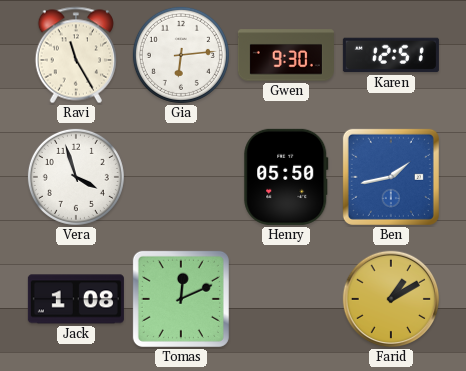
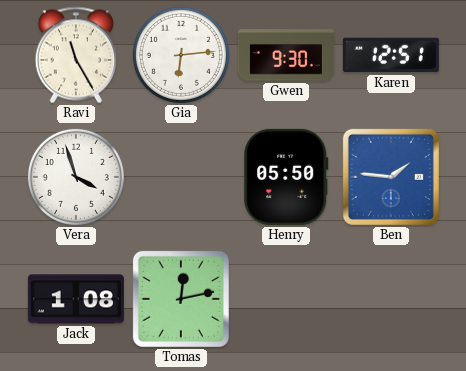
Ben: 1:43 -> 1:46
Tomas: 12:11 -> 12:13
Farid: 1:10 -> none
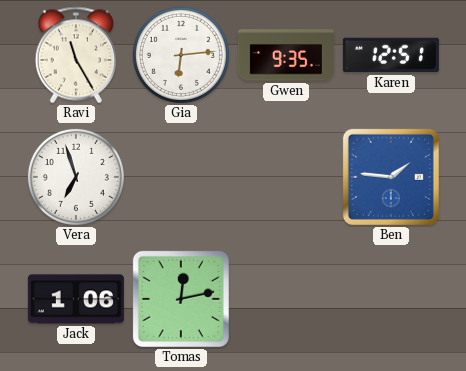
Gwen: 9:30 -> 9:35
Vera: 3:57 -> 6:57
Henry: 05:50 -> none
Jack: 1:08 -> 1:06
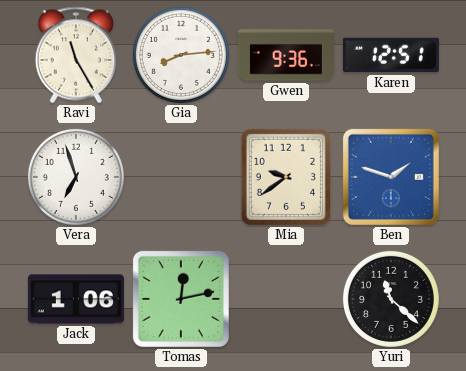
Gia: 6:14 -> 8:14
Gwen: 9:35 -> 9:36
Mia: none -> 9:39
Ben: 1:46 -> 1:48
Yuri: none -> 11:22
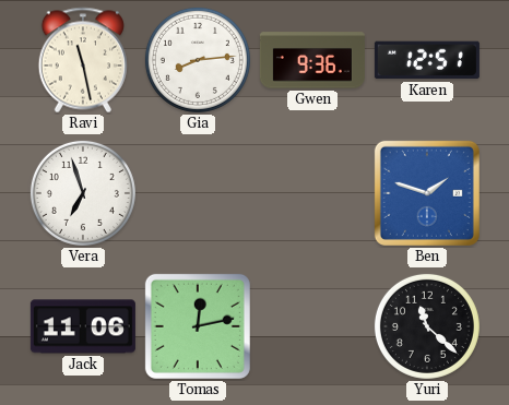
Ravi: 11:25 -> 11:28
Mia: 9:39 -> none
Jack: 1:06 -> 11:06
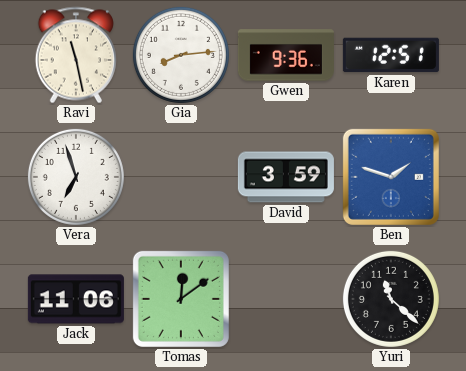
David: none -> 3:59
Tomas: 12:13 -> 12:09
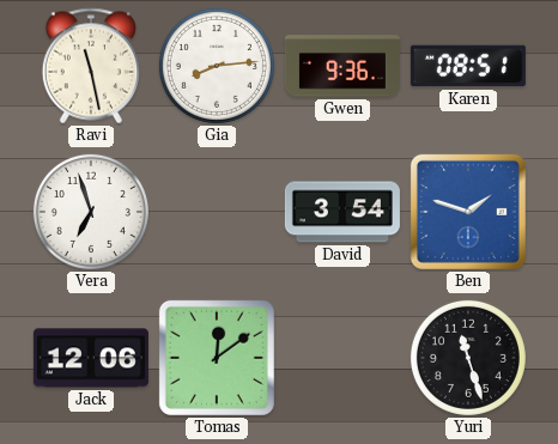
Karen: 12:51 -> 08:51
David: 3:59 -> 3:54
Jack: 11:06 -> 12:06
Yuri: 11:22 -> 11:27
